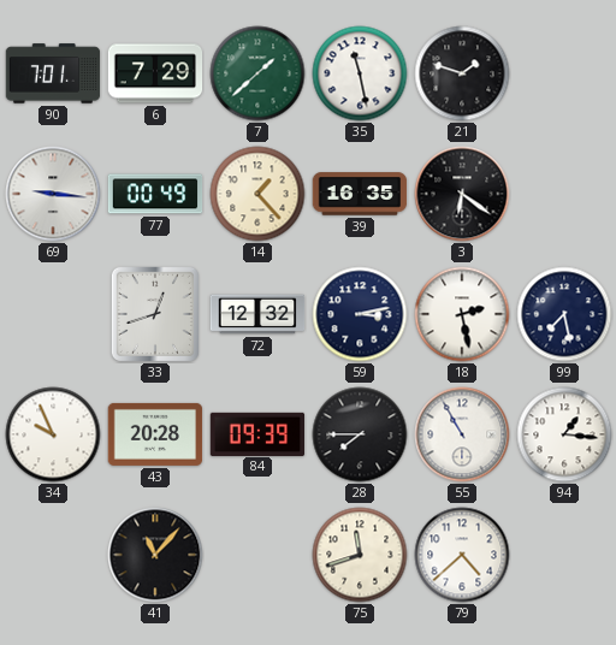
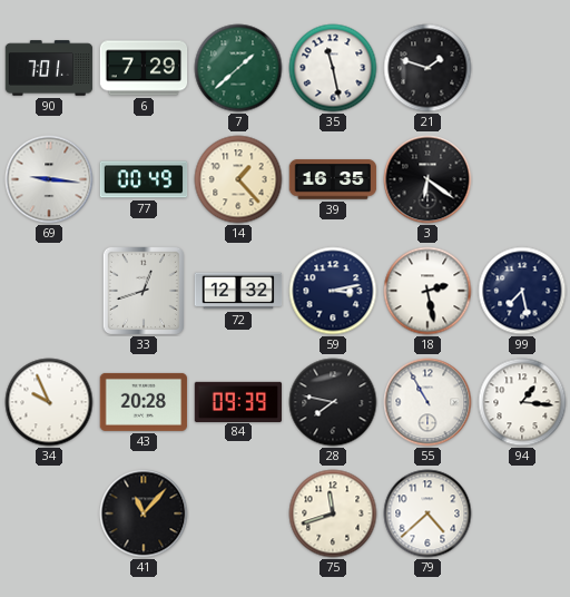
28: 7:45 -> 7:47
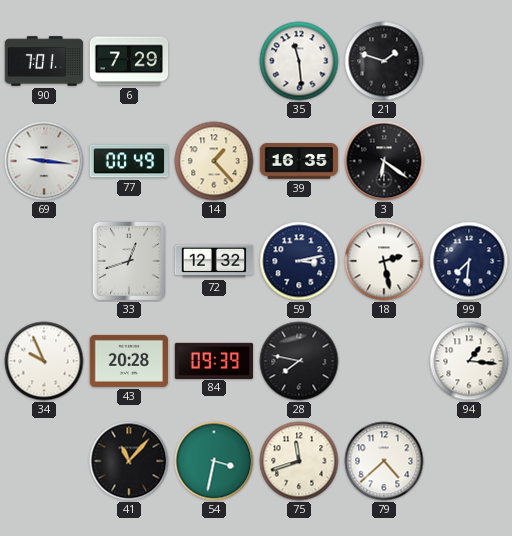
7: 1:38 -> none
35: 11:28 -> 11:29
99: 7:28 -> 7:31
55: 10:55 -> none
54: none -> 3:32
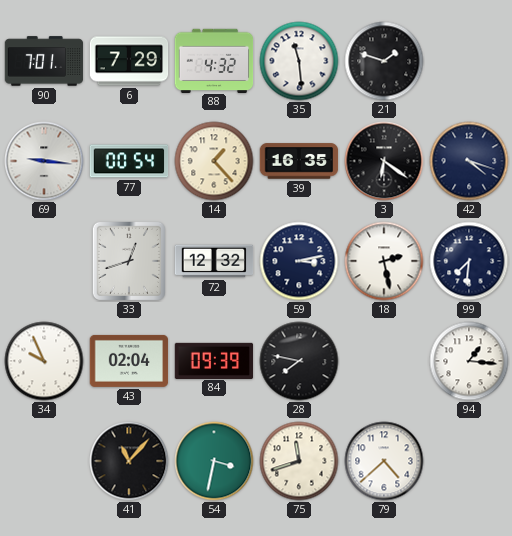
88: none -> 4:32
77: 00:49 -> 00:54
42: none -> 4:18
43: 20:28 -> 02:04
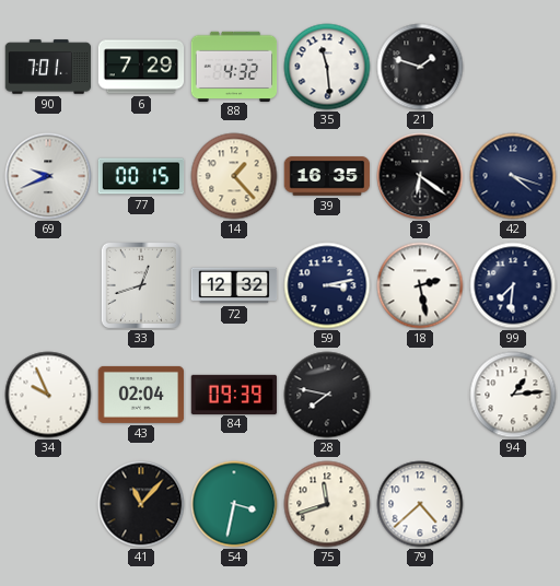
69: 9:16 -> 9:41
77: 00:54 -> 00:15
94: 1:16 -> 1:14
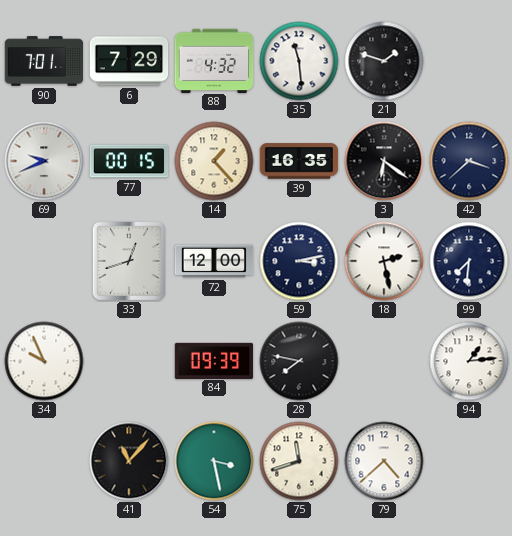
42: 4:18 -> 3:38
72: 12:32 -> 12:00
43: 02:04 -> none
54: 3:32 -> 3:28
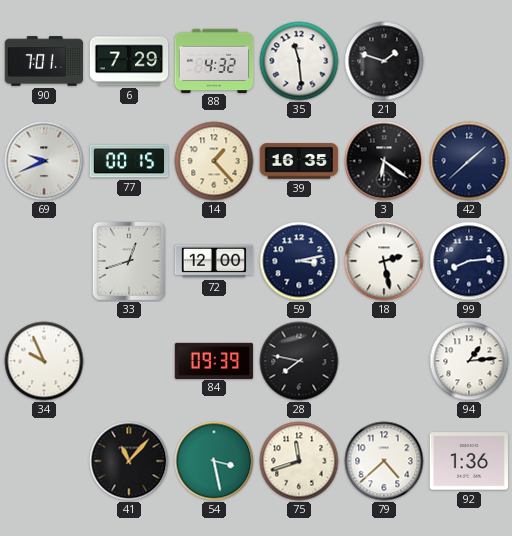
42: 3:38 -> 1:38
99: 7:31 -> 8:14
92: none -> 1:36
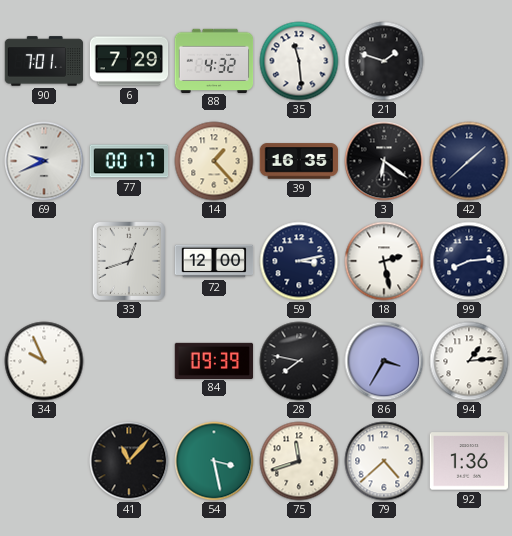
77: 00:15 -> 00:17
86: none -> 3:35
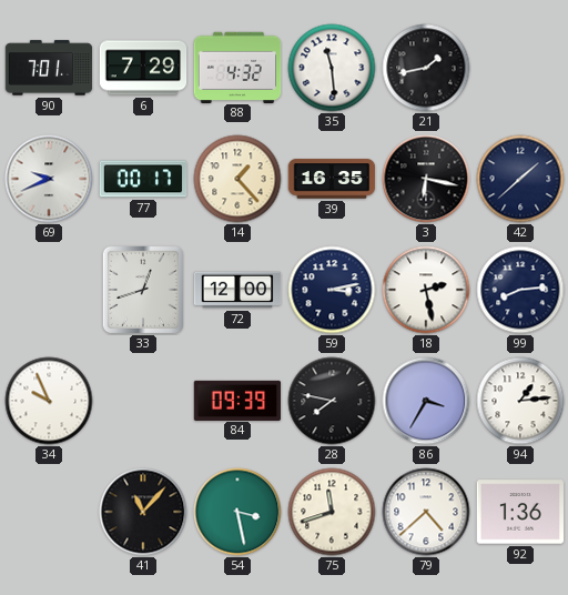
21: 1:48 -> 1:43
3: 6:21 -> 6:17
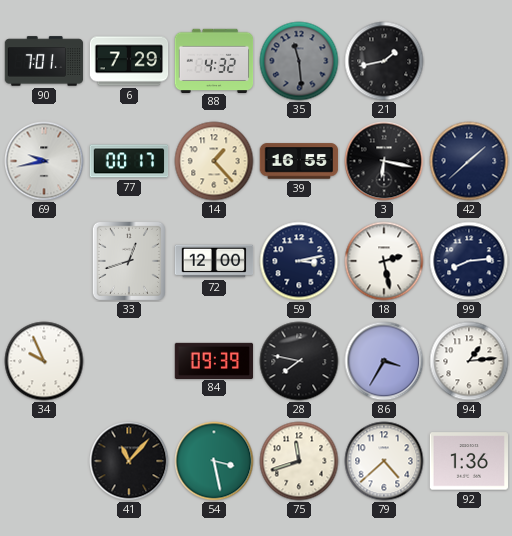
35 dial: white -> grey
69: 9:41 -> 9:43
39: 16:35 -> 16:55
